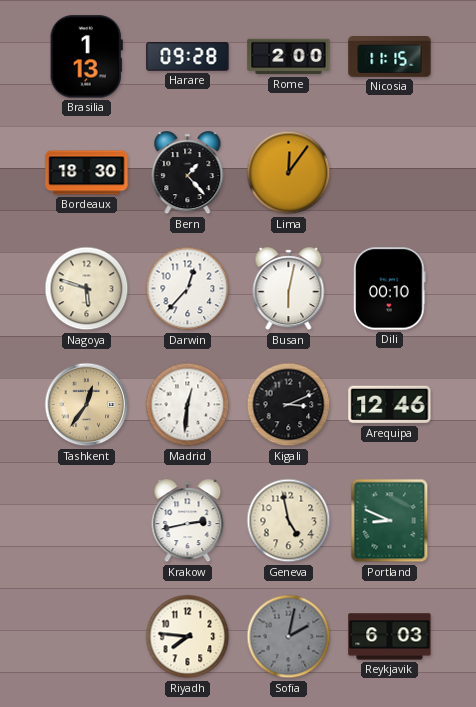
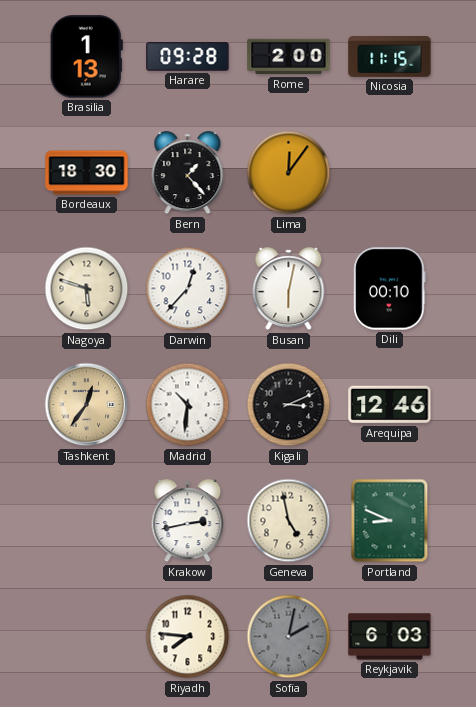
Madrid: 12:31 -> 10:31
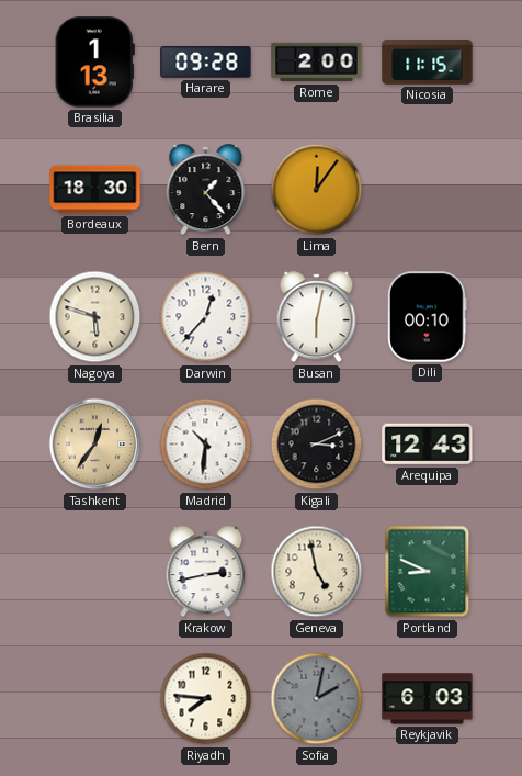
Arequipa: 12:46 -> 12:43
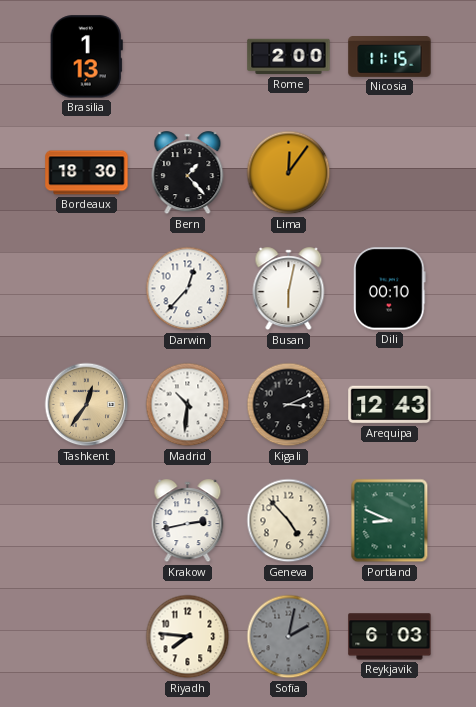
Harare: 09:28 -> none
Nagoya: 5:48 -> none
Geneva: 4:58 -> 4:53
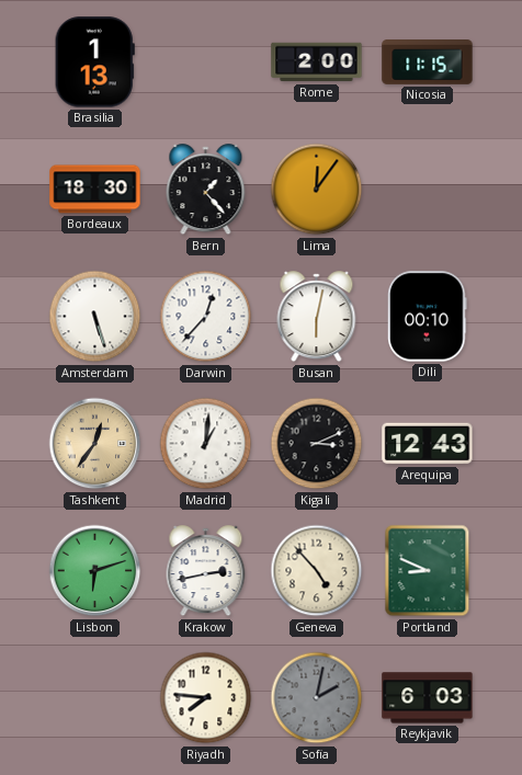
Amsterdam: none -> 5:27
Madrid: 10:31 -> 1:01
Lisbon: none -> 6:12
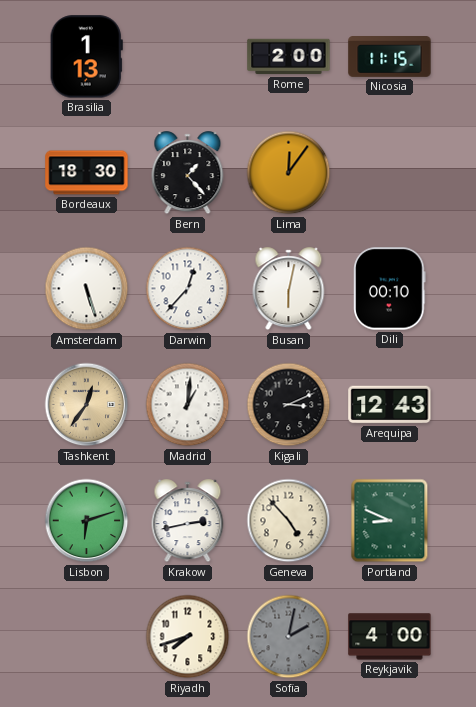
Riyadh: 7:46 -> 7:42
Reykjavik: 6:03 -> 4:00
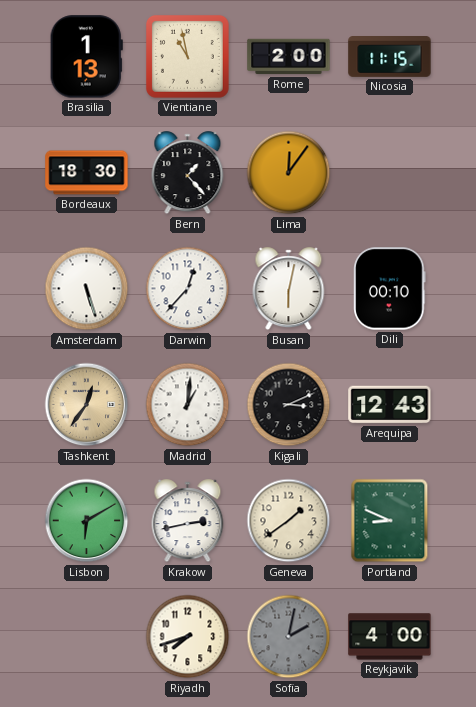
Vientiane: none -> 10:58
Lisbon: 6:12 -> 6:10
Geneva: 4:53 -> 1:39
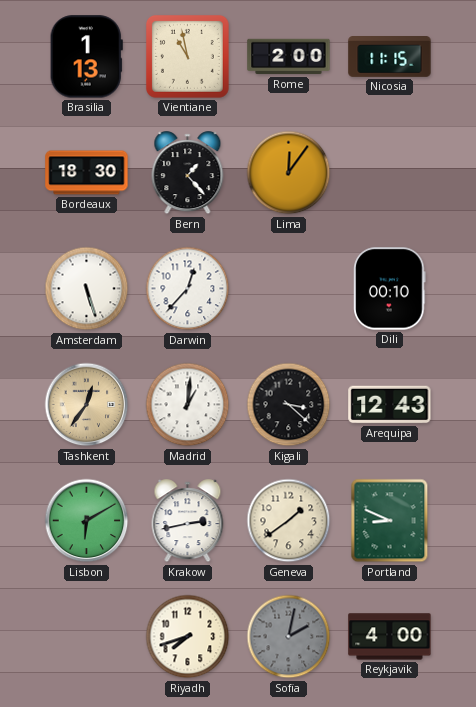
Busan: 6:02 -> none
Kigali: 3:11 -> 3:22
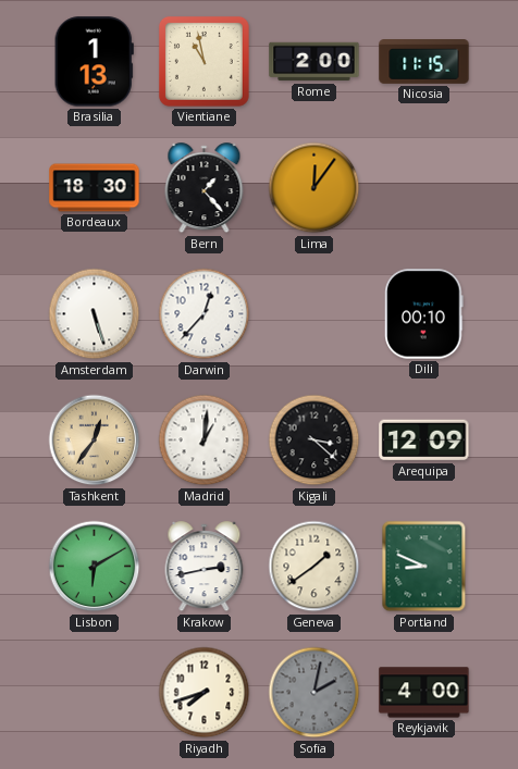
Arequipa: 12:43 -> 12:09
